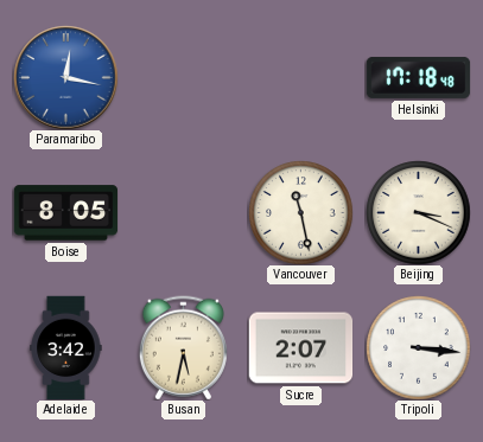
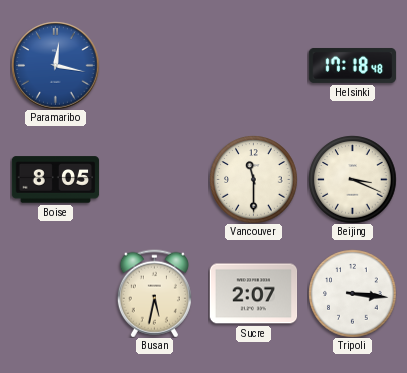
Vancouver: 11:28 -> 11:30
Adelaide: 3:42 -> none
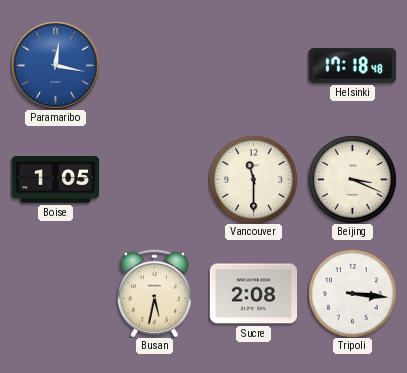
Boise: 8:05 -> 1:05
Sucre: 2:07 -> 2:08
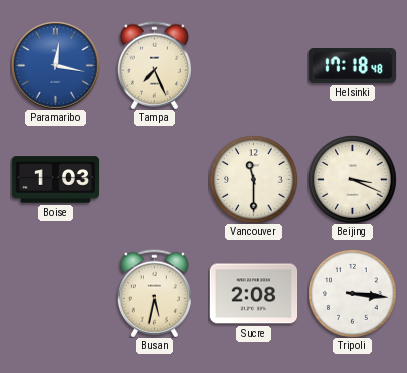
Tampa: none -> 7:26
Boise: 1:05 -> 1:03
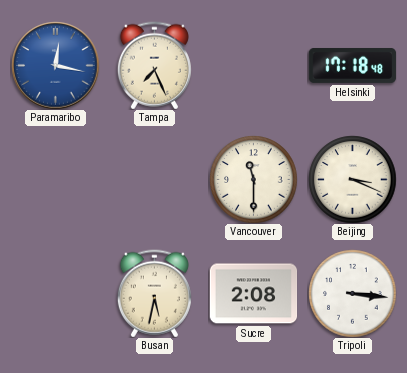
Boise: 1:03 -> none
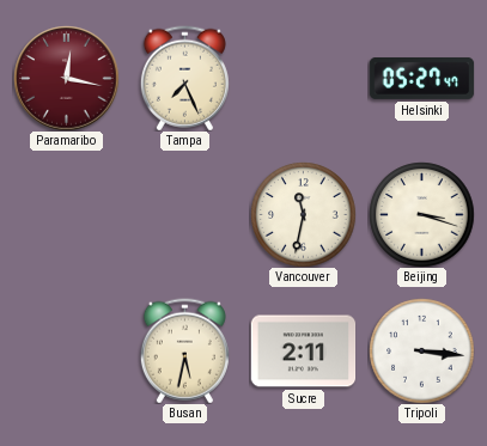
Paramaribo dial: blue -> burgundy
Helsinki: 17:18 -> 05:27
Vancouver: 11:30 -> 11:32
Beijing: 3:19 -> 3:18
Sucre: 2:08 -> 2:11
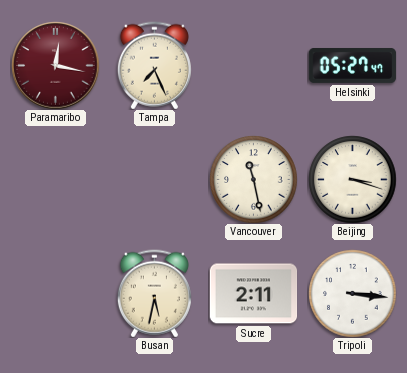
Vancouver: 11:32 -> 11:28
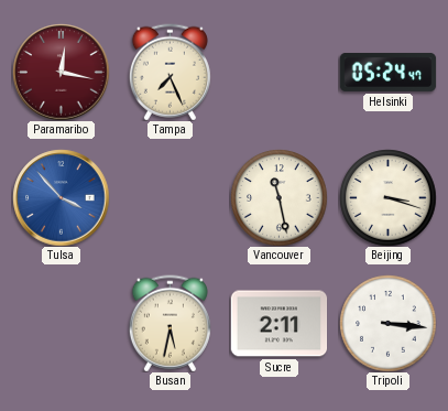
Helsinki: 05:27 -> 05:24
Tulsa: none -> 3:53
